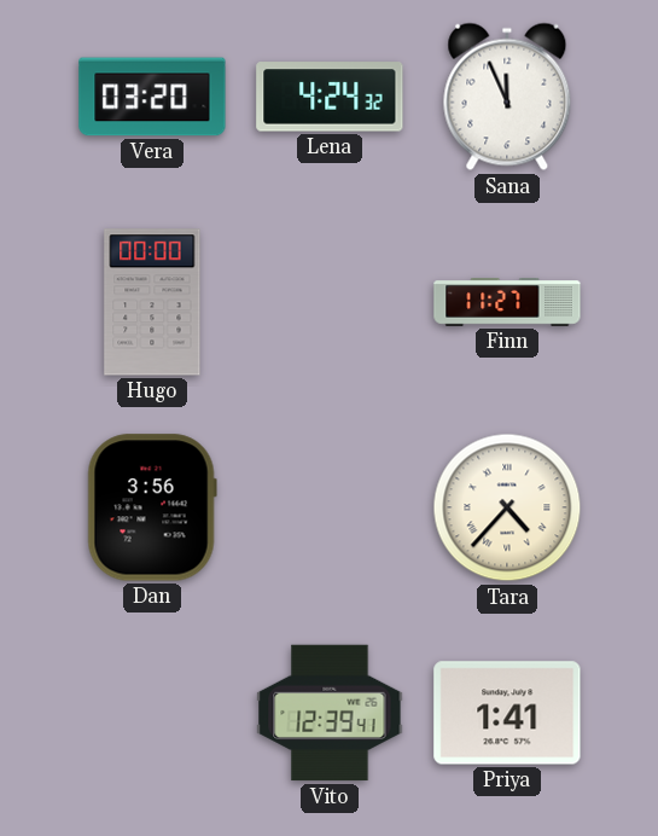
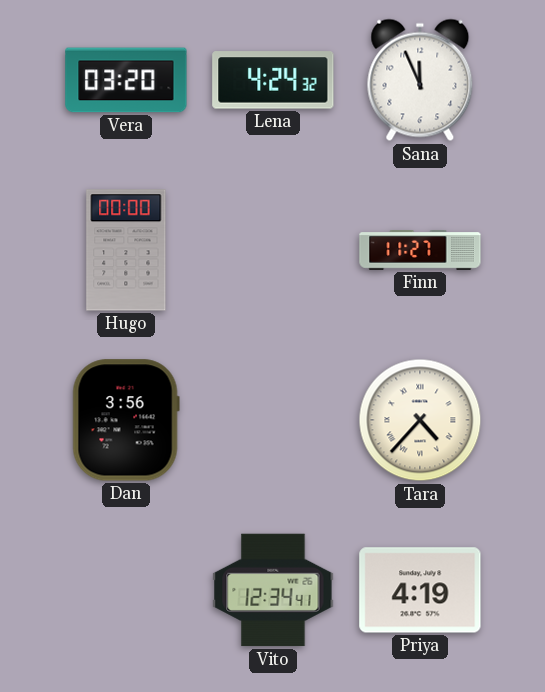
Vito: 12:39 -> 12:34
Priya: 1:41 -> 4:19
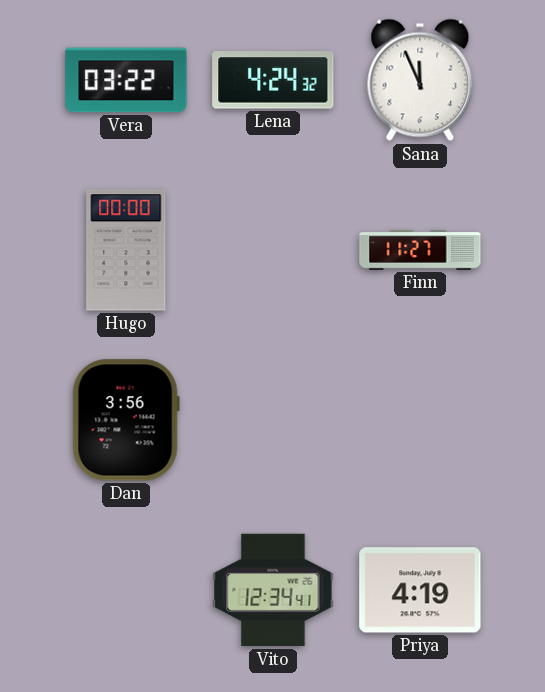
Vera: 03:20 -> 03:22
Tara: 4:37 -> none
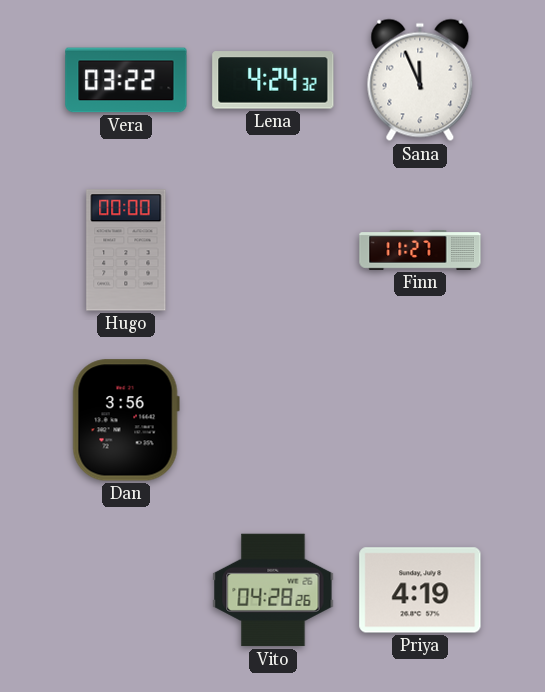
Vito: 12:34 -> 04:28
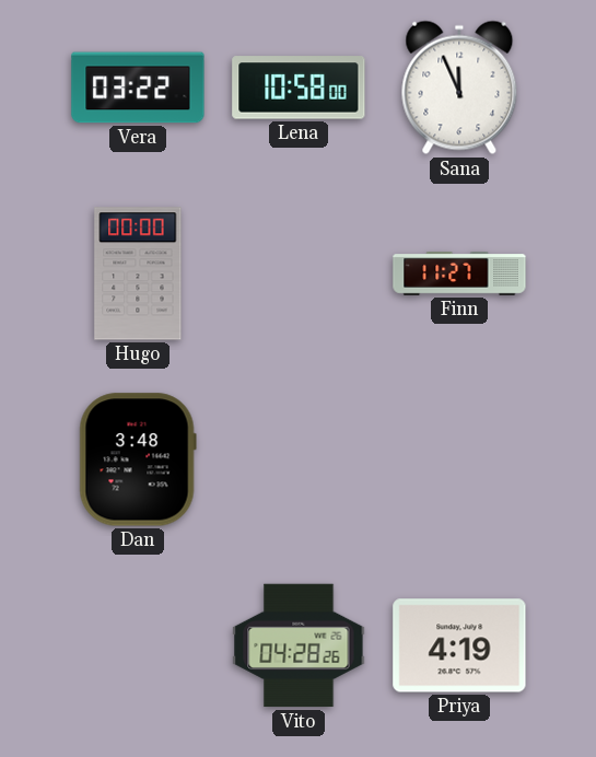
Lena: 4:24 -> 10:58
Dan: 3:56 -> 3:48
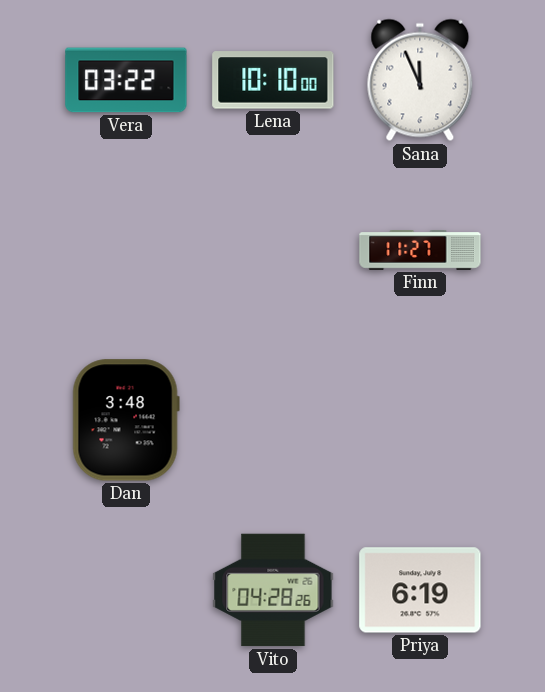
Lena: 10:58 -> 10:10
Hugo: 00:00 -> none
Priya: 4:19 -> 6:19
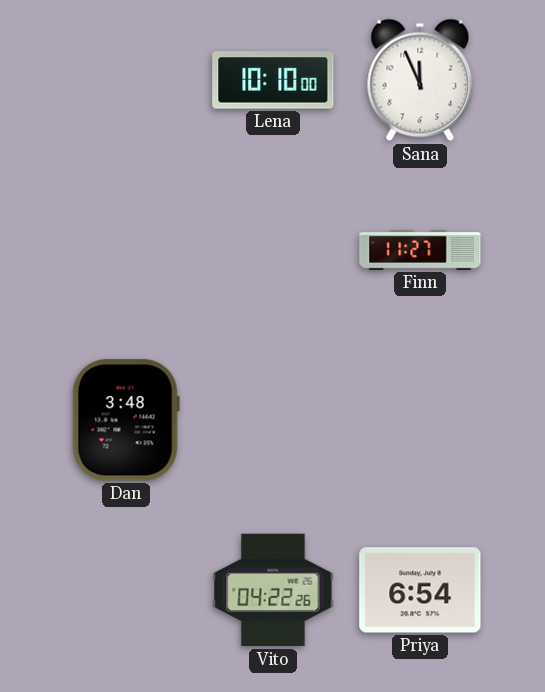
Vera: 03:22 -> none
Vito: 04:28 -> 04:22
Priya: 6:19 -> 6:54
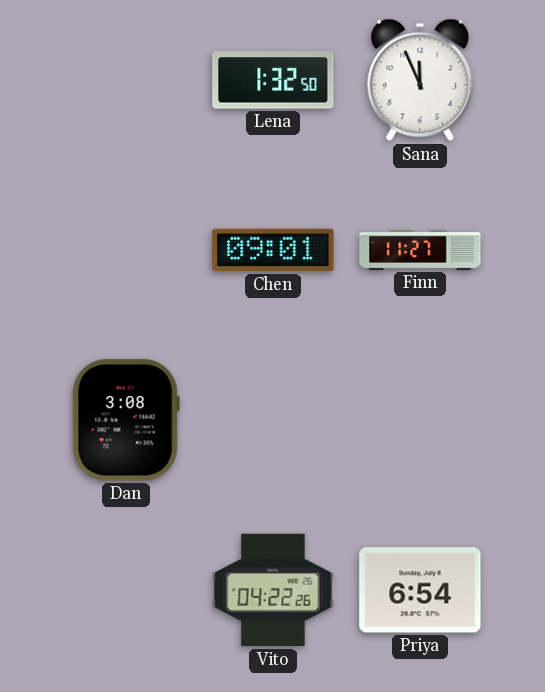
Lena: 10:10 -> 1:32
Chen: none -> 09:01
Dan: 3:48 -> 3:08
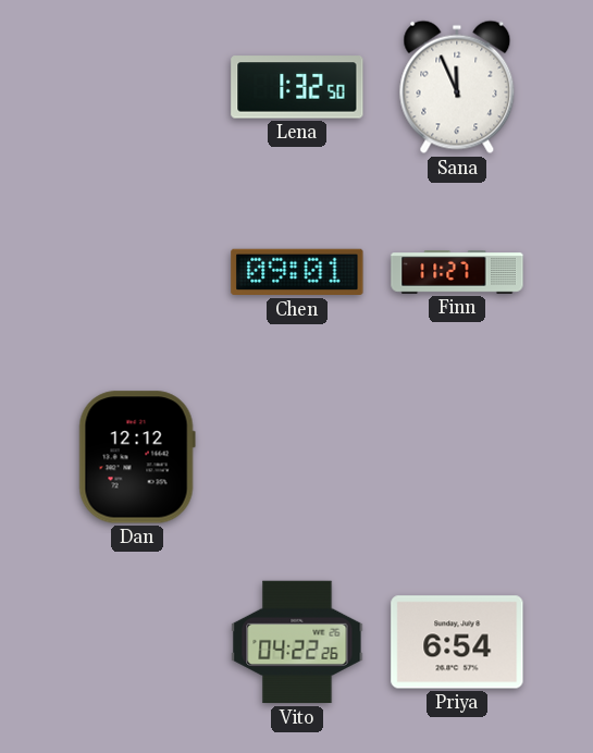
Dan: 3:08 -> 12:12
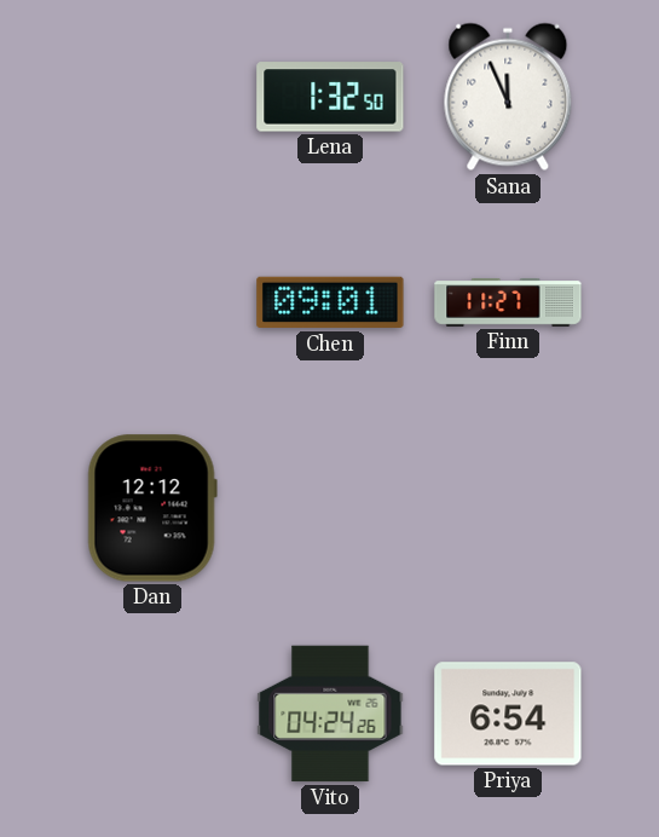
Vito: 04:22 -> 04:24
